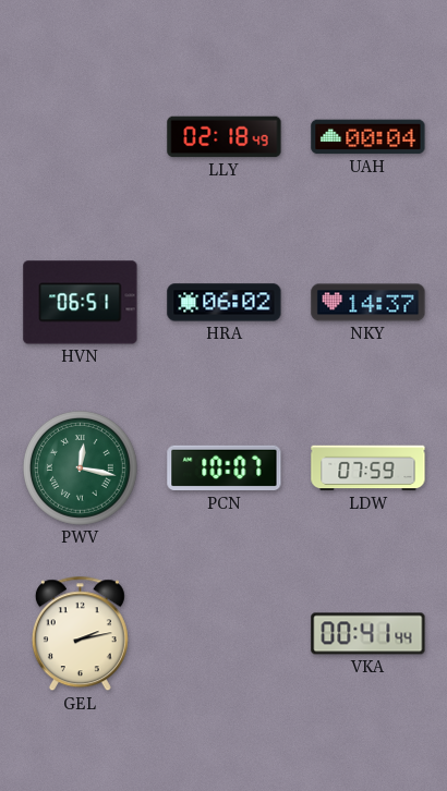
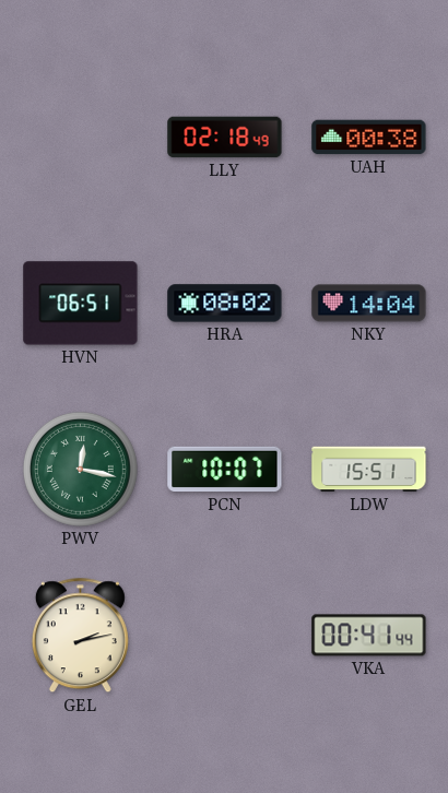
UAH: 00:04 -> 00:38
HRA: 06:02 -> 08:02
NKY: 14:37 -> 14:04
LDW: 07:59 -> 15:51
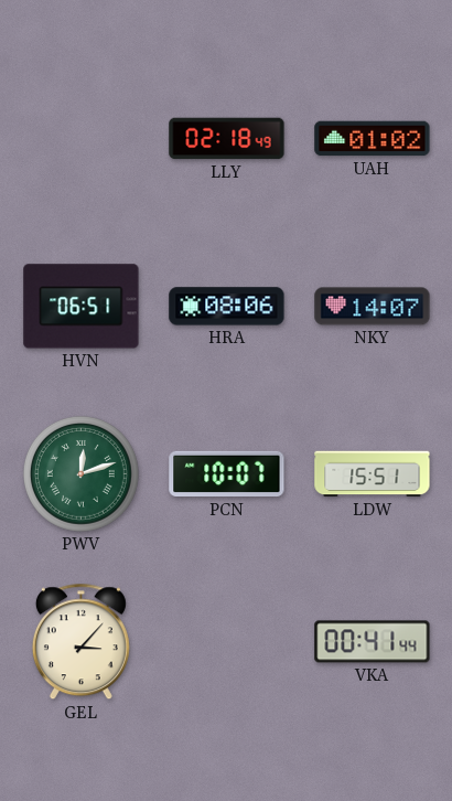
UAH: 00:38 -> 01:02
HRA: 08:02 -> 08:06
NKY: 14:04 -> 14:07
PWV: 12:17 -> 12:12
GEL: 2:13 -> 3:07
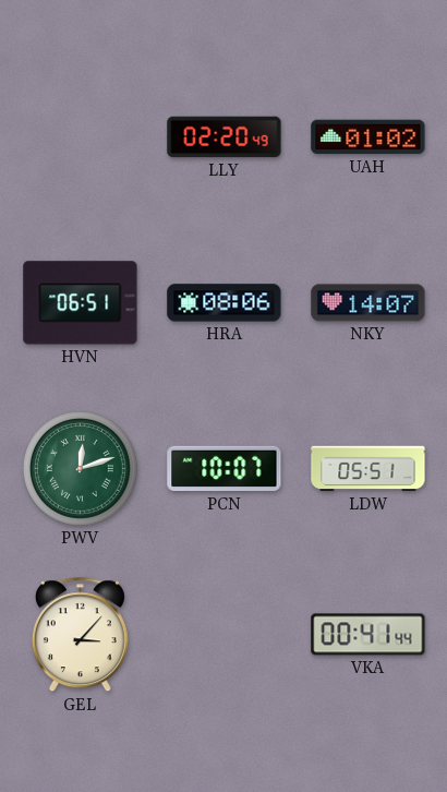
LLY: 02:18 -> 02:20
LDW: 15:51 -> 05:51
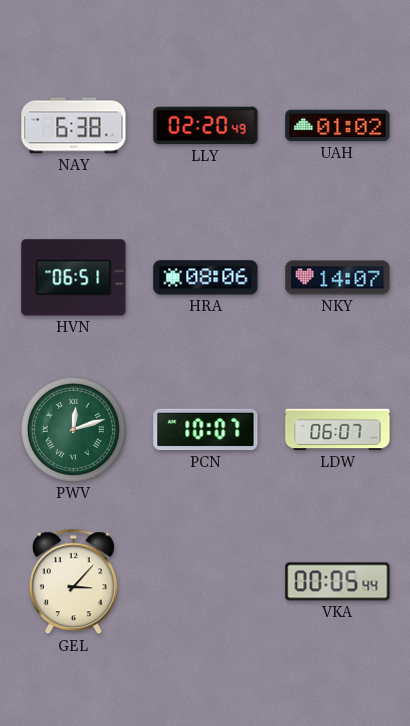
NAY: none -> 6:38
LDW: 05:51 -> 06:07
VKA: 00:41 -> 00:05
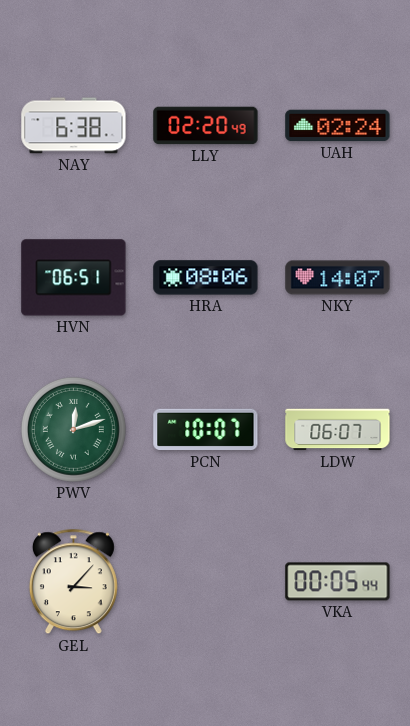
UAH: 01:02 -> 02:24
